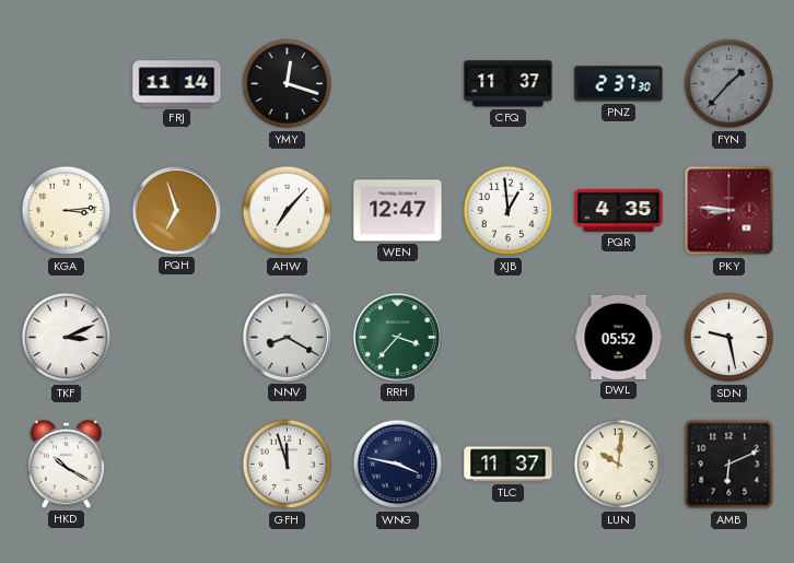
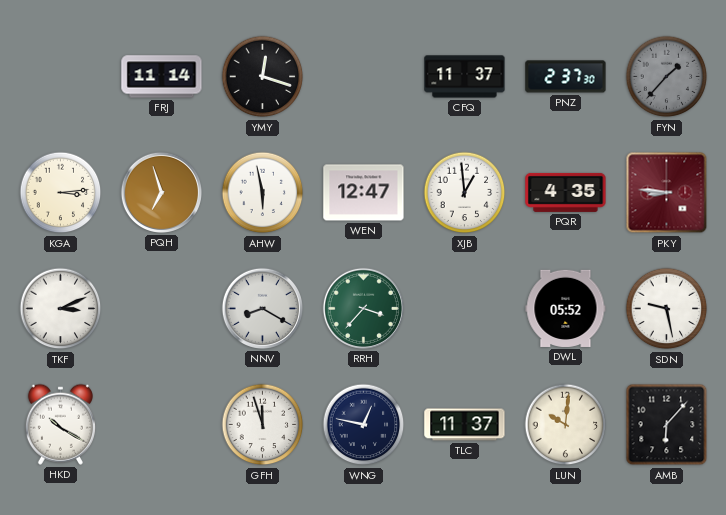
AHW: 7:07 -> 5:58
WNG: 3:47 -> 12:47
AMB: 6:11 -> 6:07
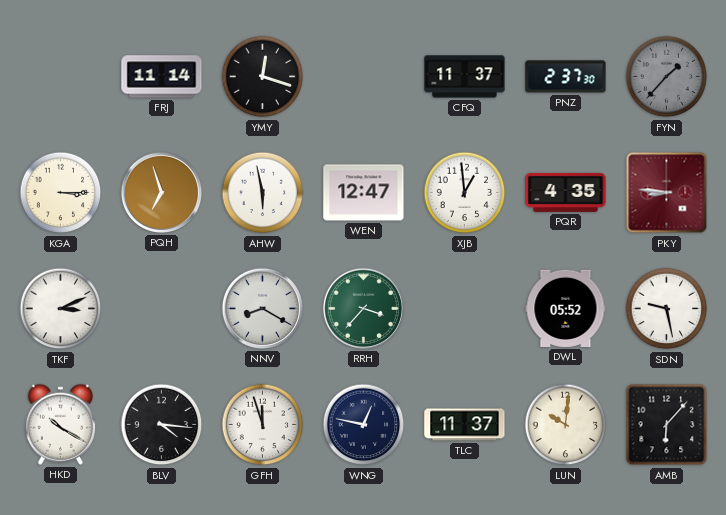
KGA: 3:14 -> 3:15
BLV: none -> 4:16
